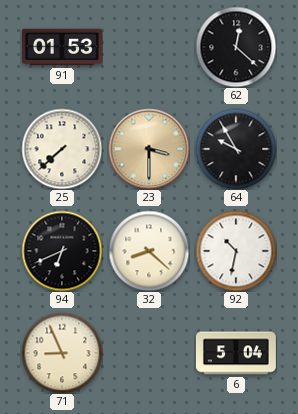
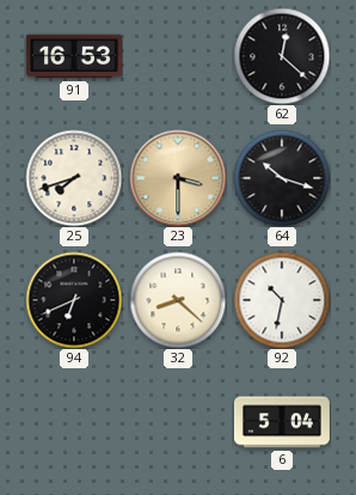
91: 01:53 -> 16:53
25: 7:38 -> 7:42
64: 9:55 -> 10:18
71: 8:56 -> none
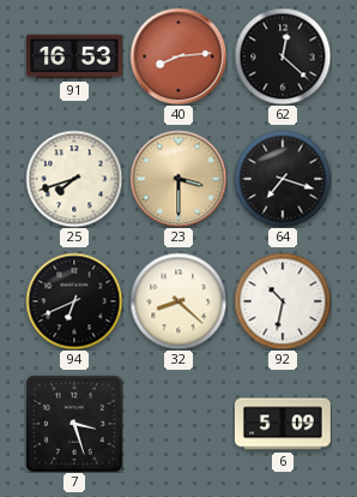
40: none -> 8:14
64: 10:18 -> 7:18
7: none -> 3:27
6: 5:04 -> 5:09
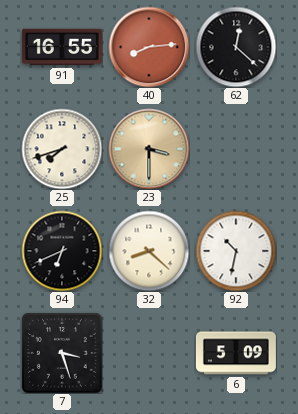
91: 16:53 -> 16:55
64: 7:18 -> none
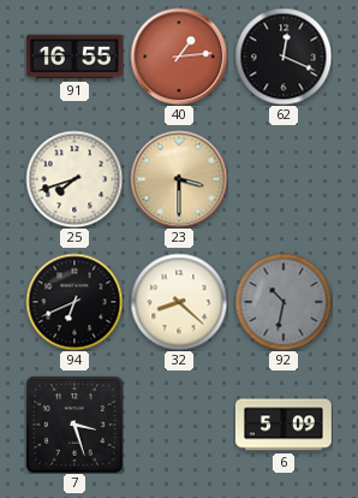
40: 8:14 -> 1:14
62: 12:22 -> 12:19
92 dial: white -> grey
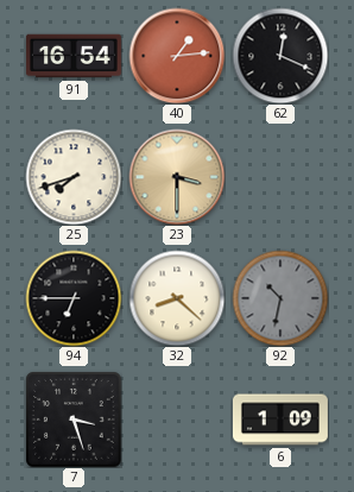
91: 16:55 -> 16:54
94: 6:41 -> 6:45
6: 5:09 -> 1:09
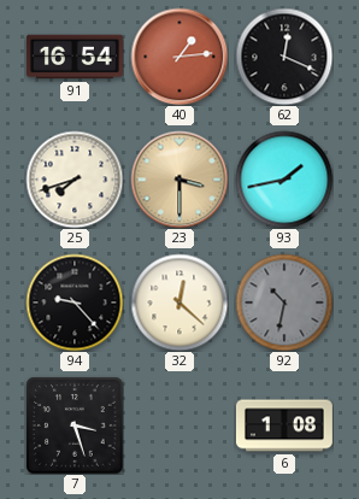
93: none -> 1:43
94: 6:45 -> 9:23
32: 8:22 -> 12:22
6: 1:09 -> 1:08
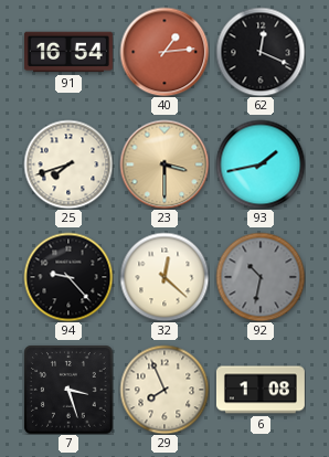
29: none -> 7:56
